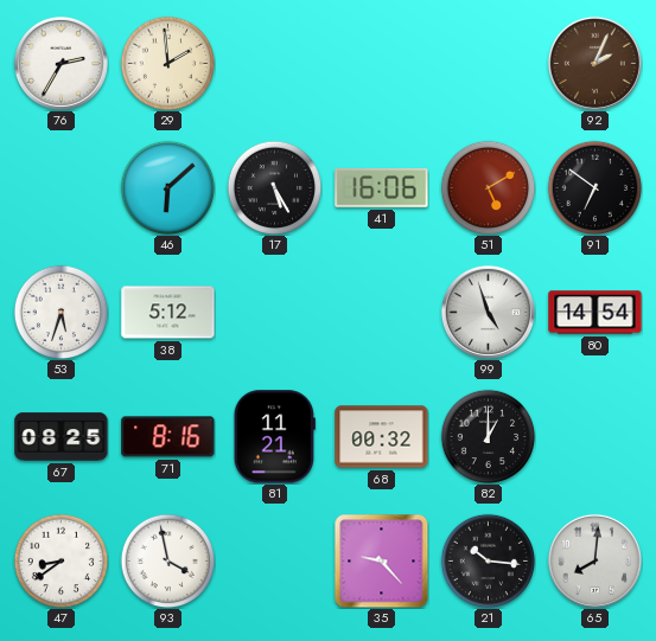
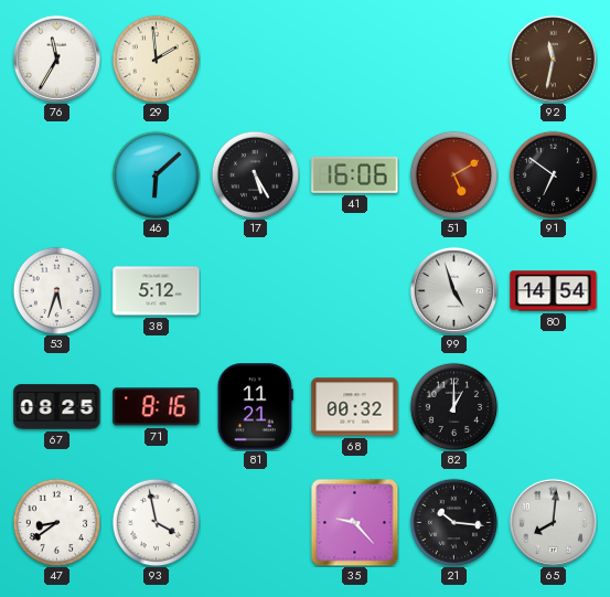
76: 2:35 -> 11:35
92: 2:04 -> 11:32
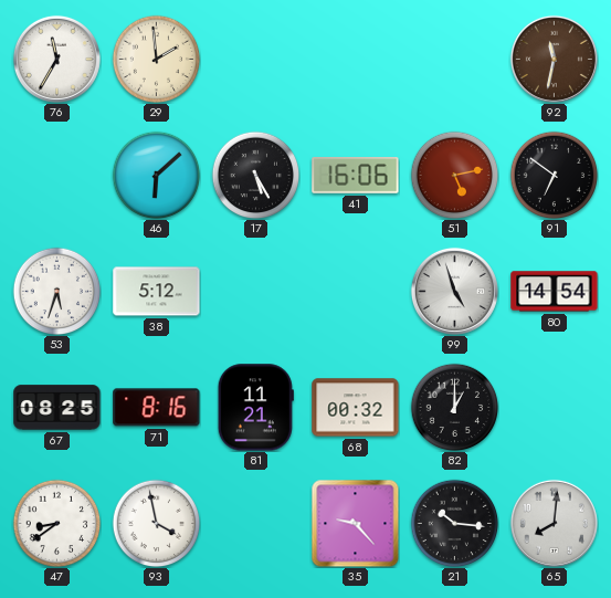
51: 5:10 -> 5:13
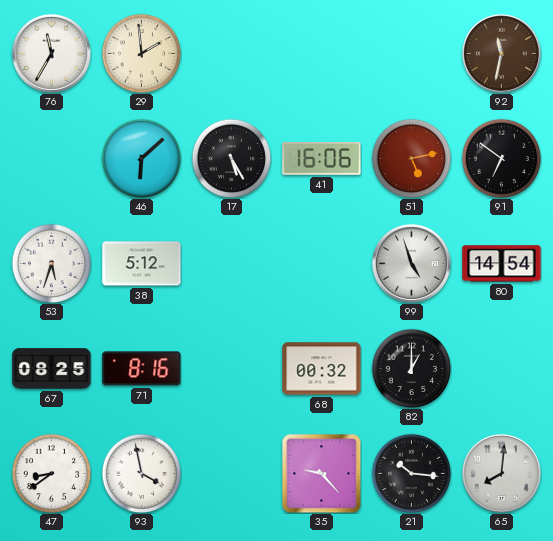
81: 11:21 -> none
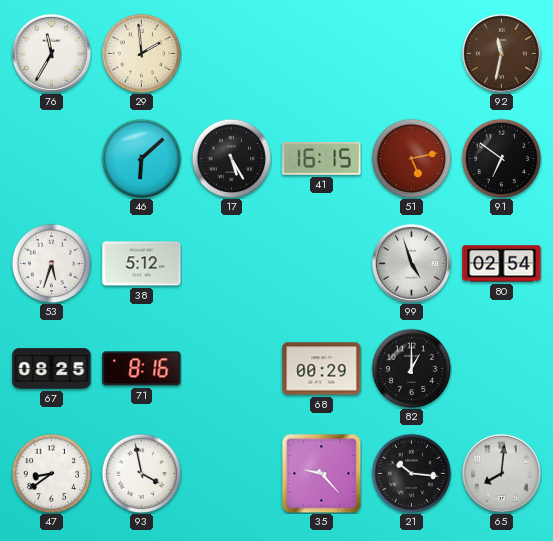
41: 16:06 -> 16:15
80: 14:54 -> 02:54
68: 00:32 -> 00:29
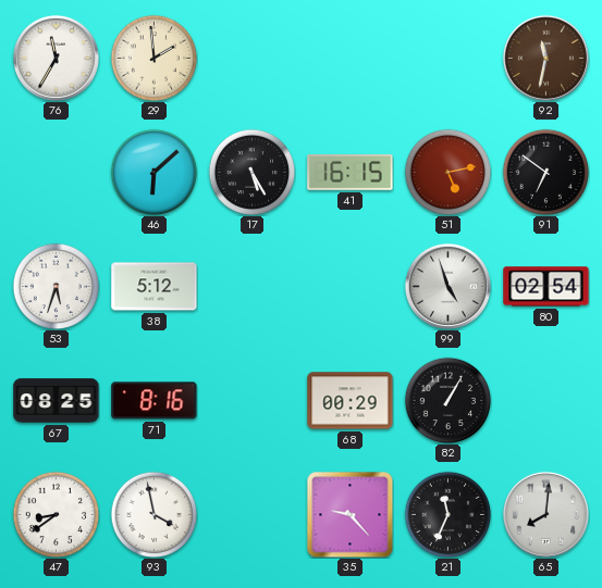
82: 1:00 -> 1:05
21: 10:16 -> 11:34
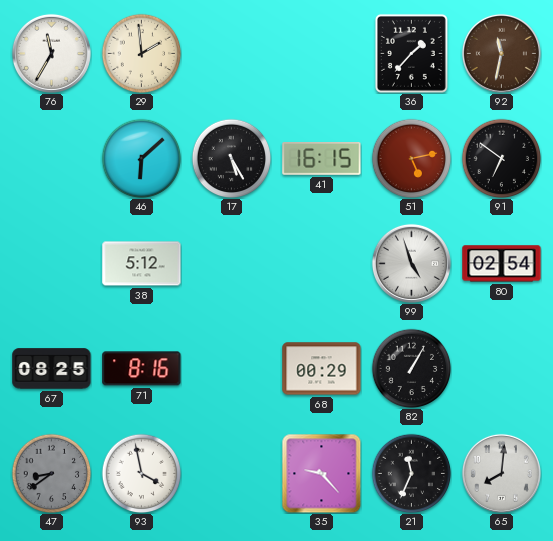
36: none -> 1:37
53: 5:33 -> none
47 dial: white -> grey
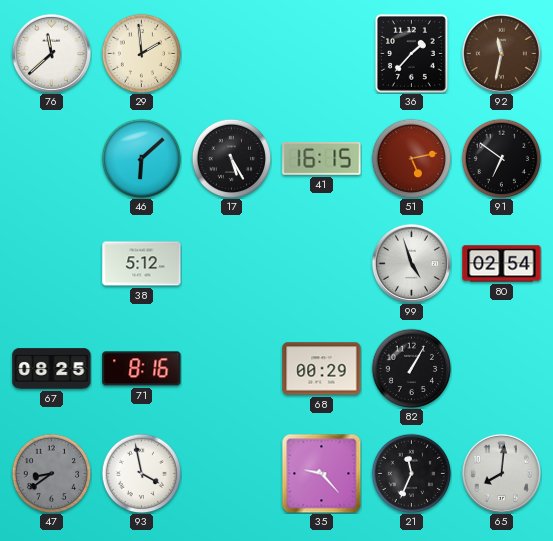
76: 11:35 -> 11:38
